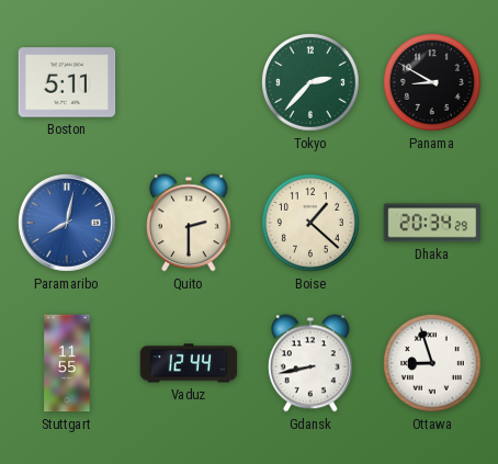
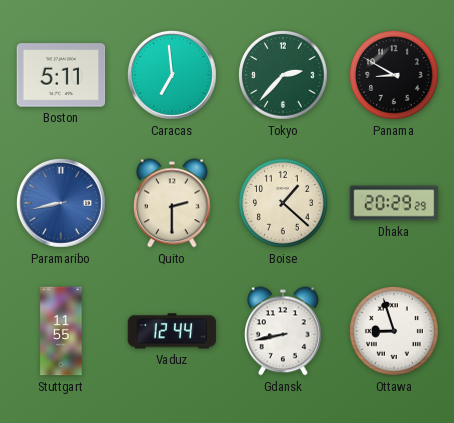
Caracas: none -> 6:59
Paramaribo: 8:02 -> 8:43
Dhaka: 20:34 -> 20:29
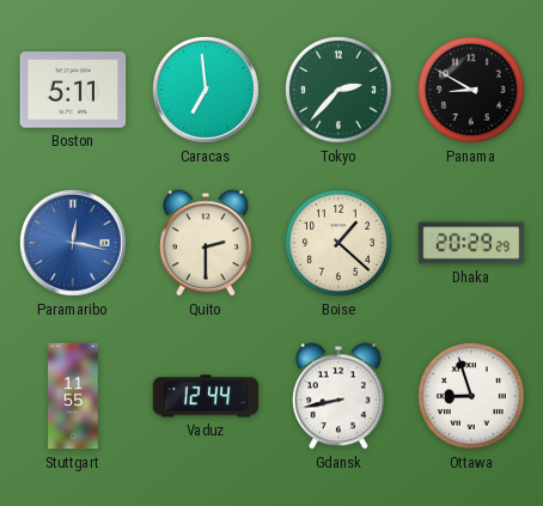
Paramaribo: 8:43 -> 12:17
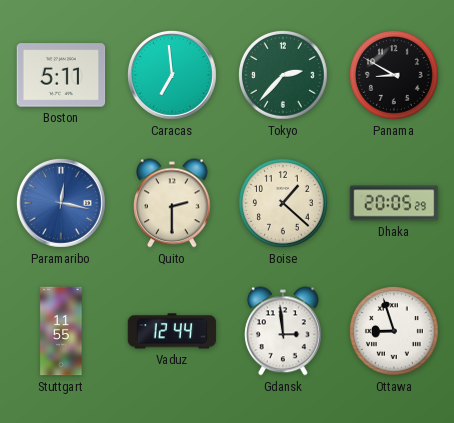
Dhaka: 20:29 -> 20:05
Gdansk: 8:43 -> 2:59
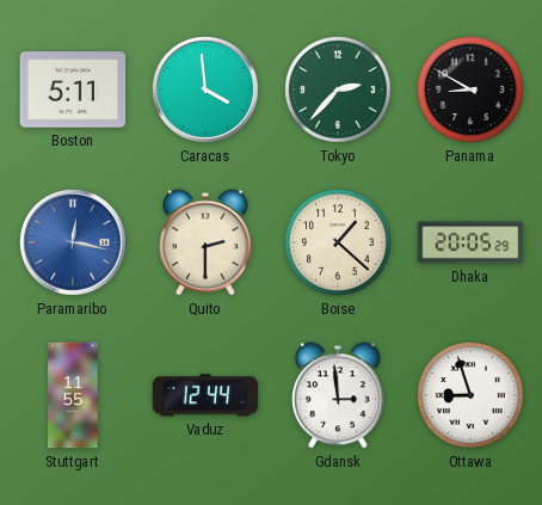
Caracas: 6:59 -> 3:59
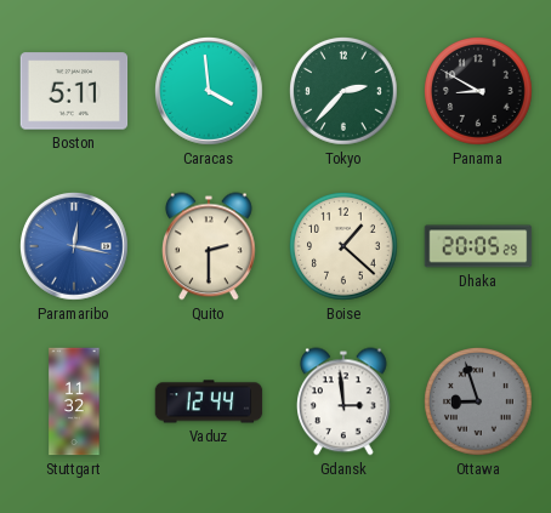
Stuttgart: 11:55 -> 11:32
Ottawa dial: white -> grey
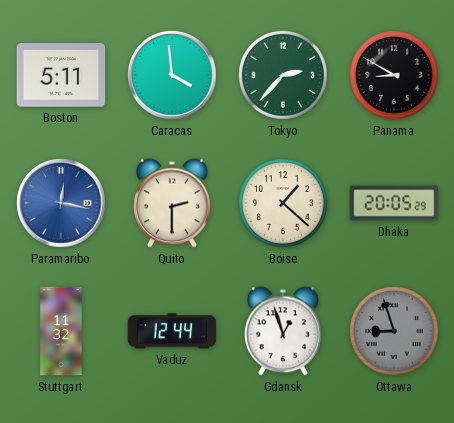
Gdansk: 2:59 -> 12:57
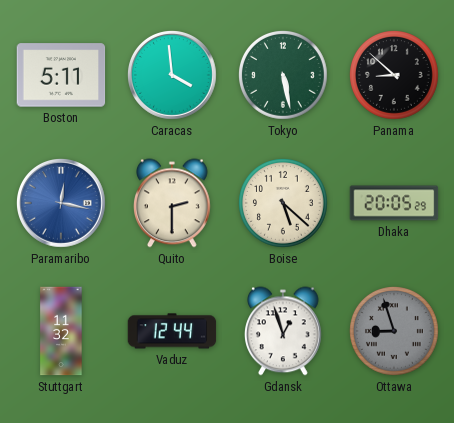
Tokyo: 2:37 -> 5:28
Panama: 8:50 -> 8:52
Boise: 1:22 -> 5:22
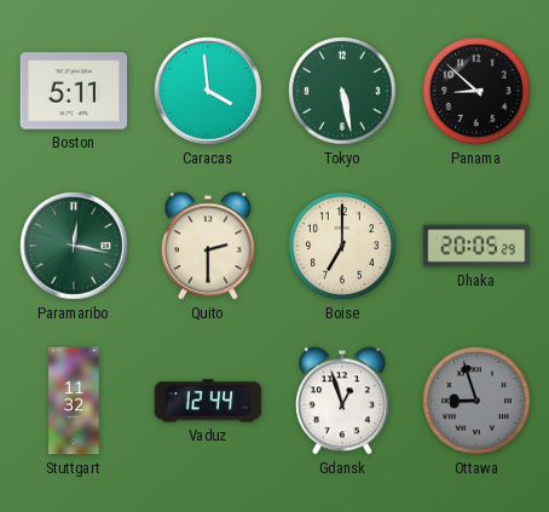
Paramaribo dial: blue -> green
Boise: 5:22 -> 7:00
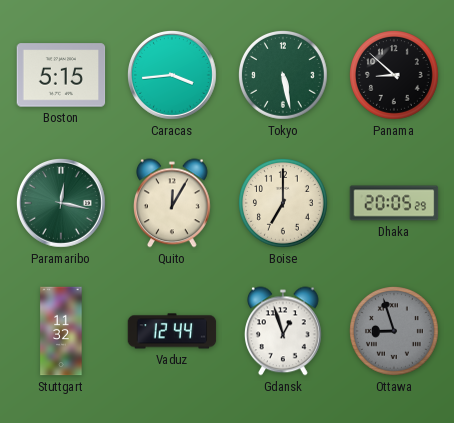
Boston: 5:11 -> 5:15
Caracas: 3:59 -> 3:44
Quito: 2:30 -> 12:05
